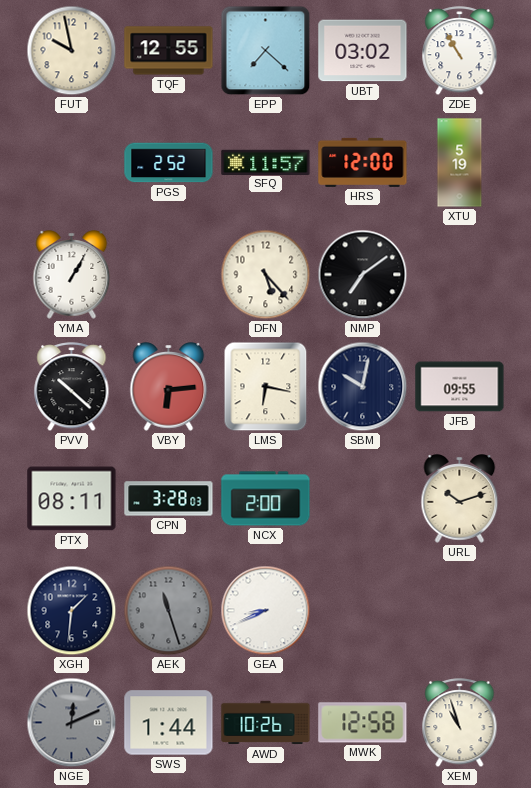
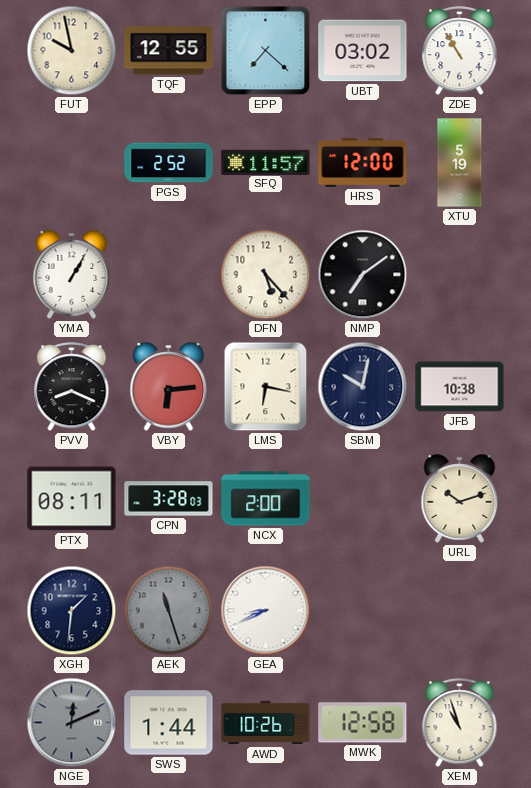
PVV: 10:22 -> 8:19
JFB: 09:55 -> 10:38
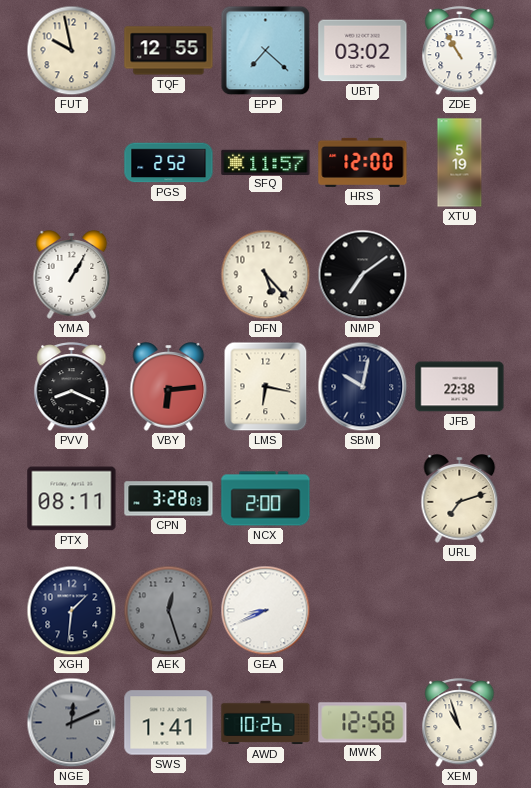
JFB: 10:38 -> 22:38
URL: 10:12 -> 7:12
AEK: 11:27 -> 12:27
SWS: 1:44 -> 1:41
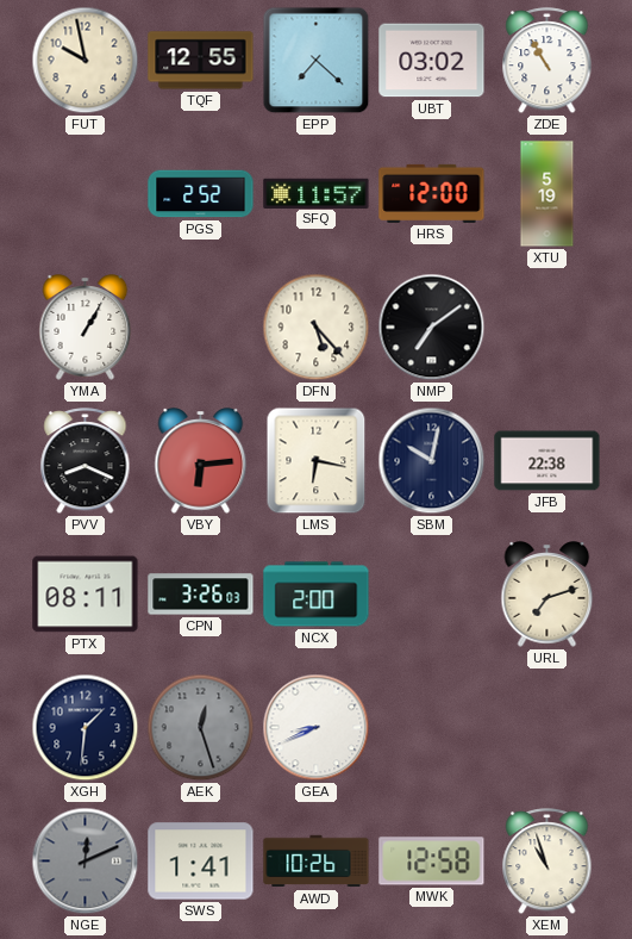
CPN: 3:28 -> 3:26
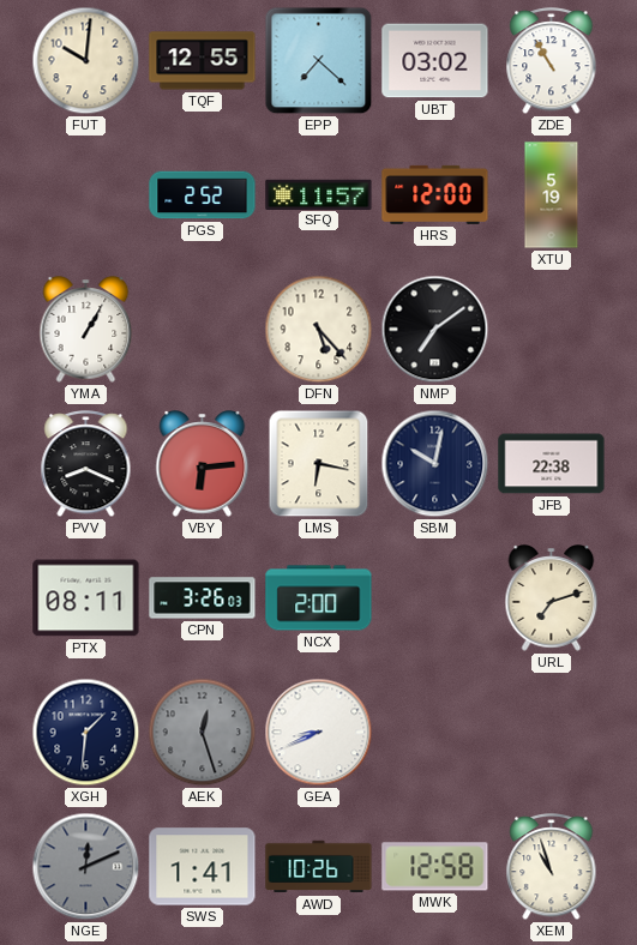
FUT: 9:58 -> 10:01
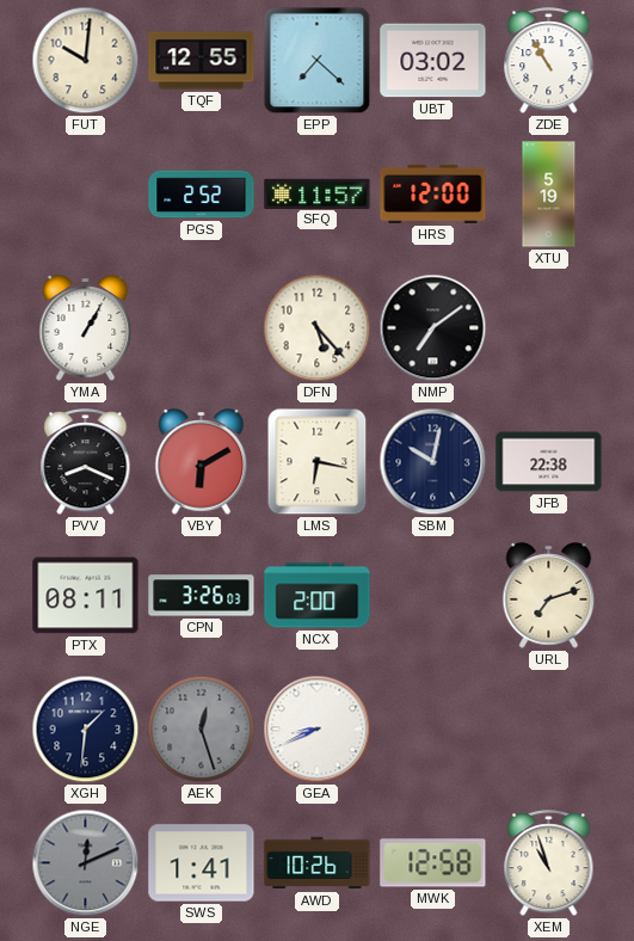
VBY: 6:14 -> 6:10
